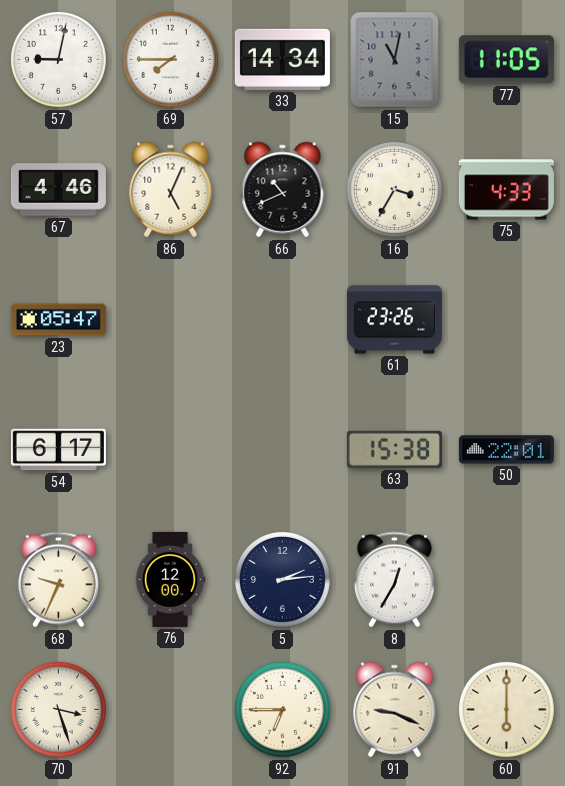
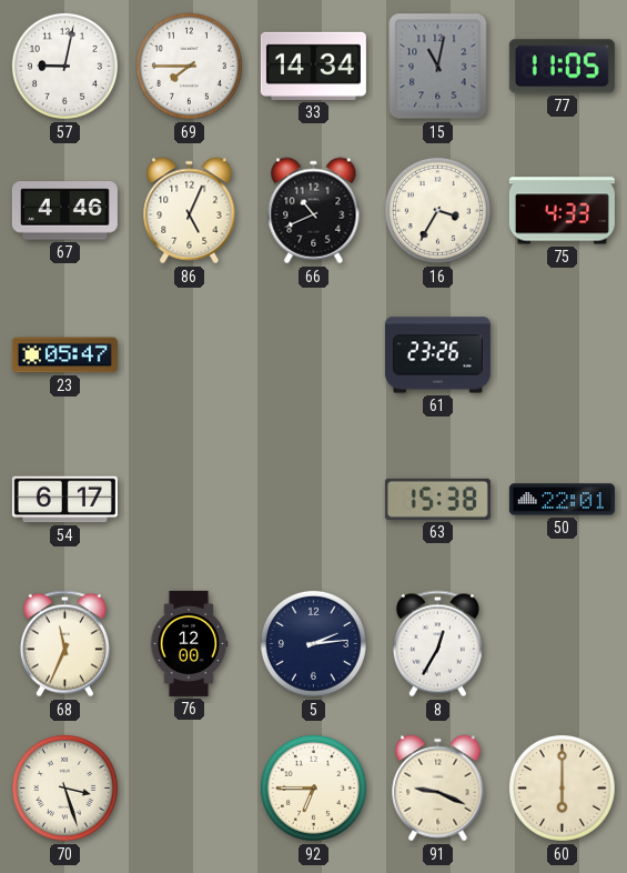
68: 9:34 -> 11:34
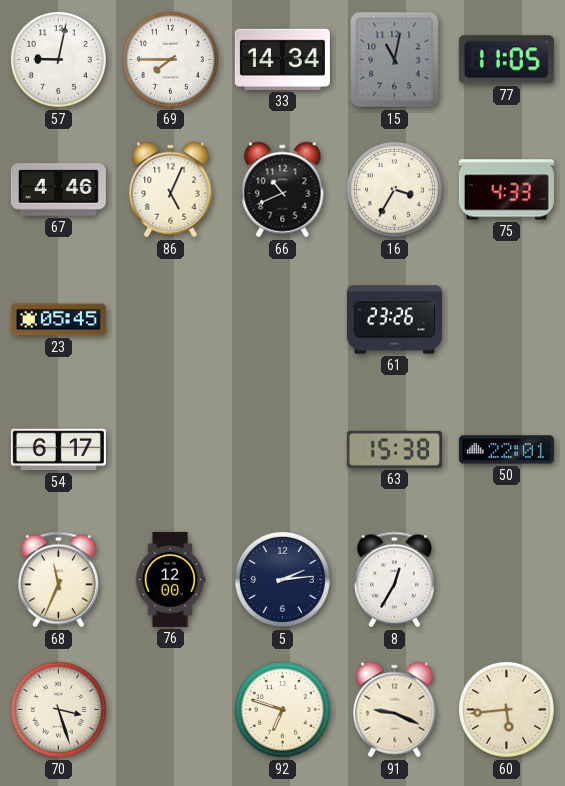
23: 05:47 -> 05:45
92: 6:45 -> 6:48
60: 6:00 -> 5:44
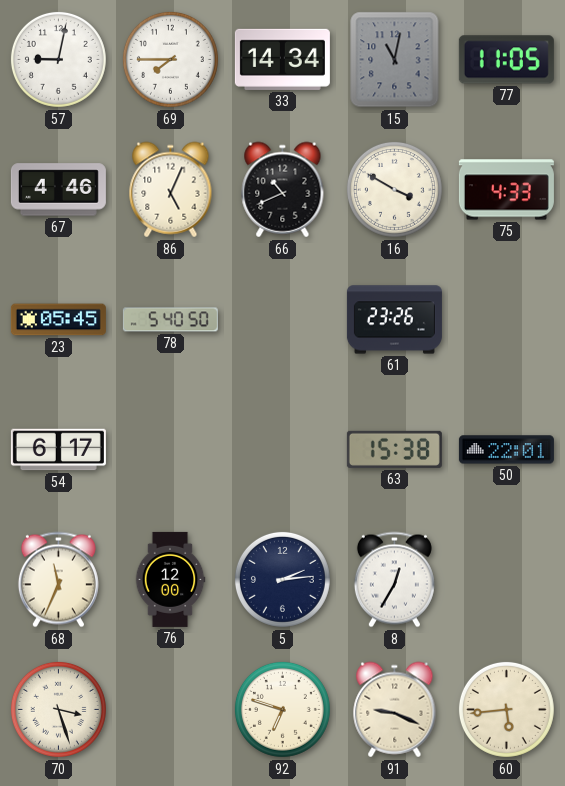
16: 3:35 -> 3:50
78: none -> 5:40
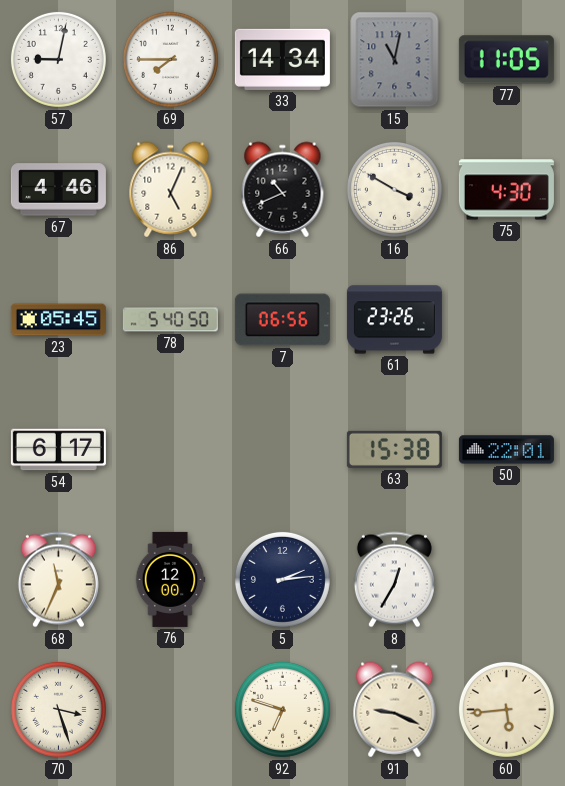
75: 4:33 -> 4:30
7: none -> 06:56
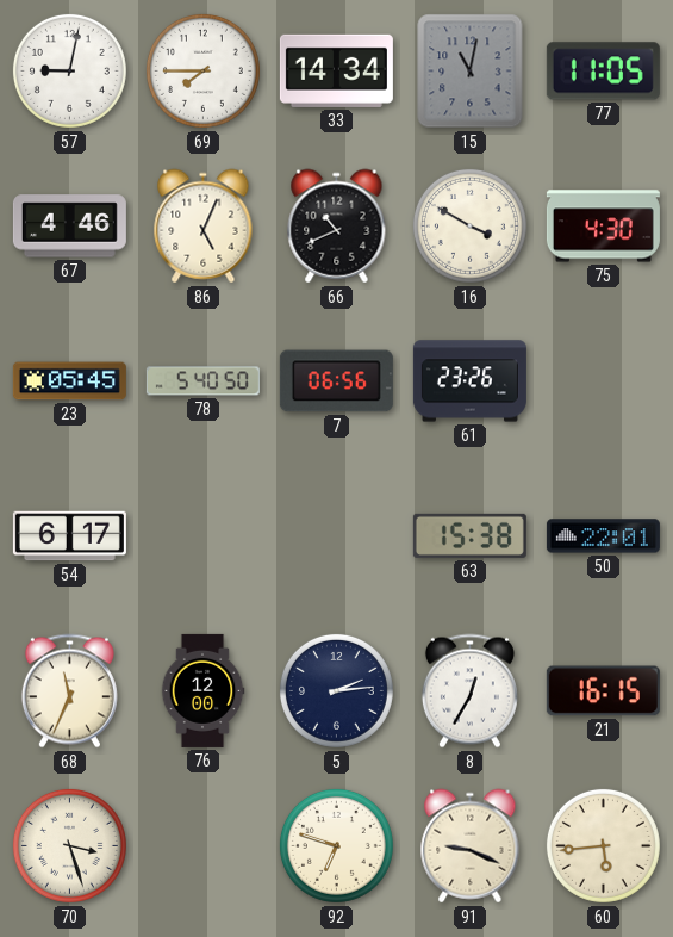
21: none -> 16:15
